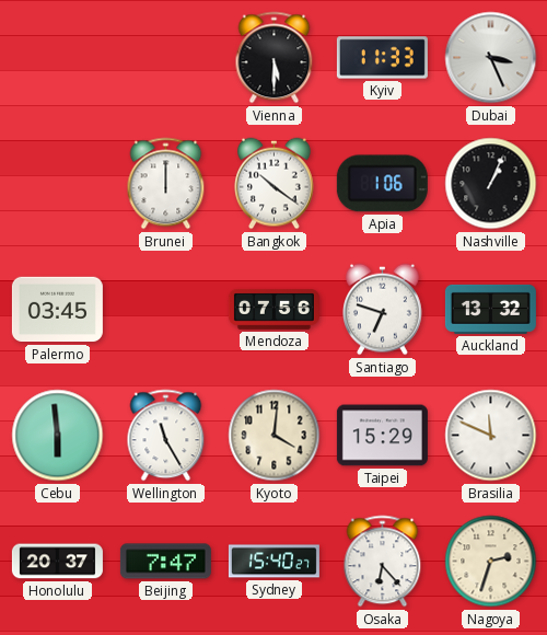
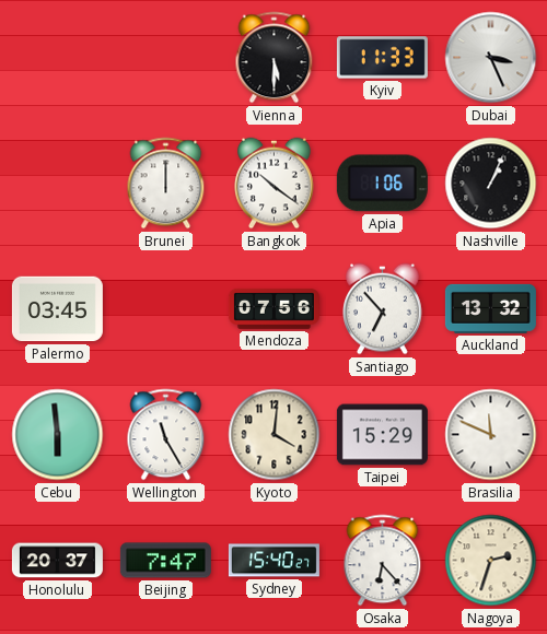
Santiago: 6:48 -> 6:53
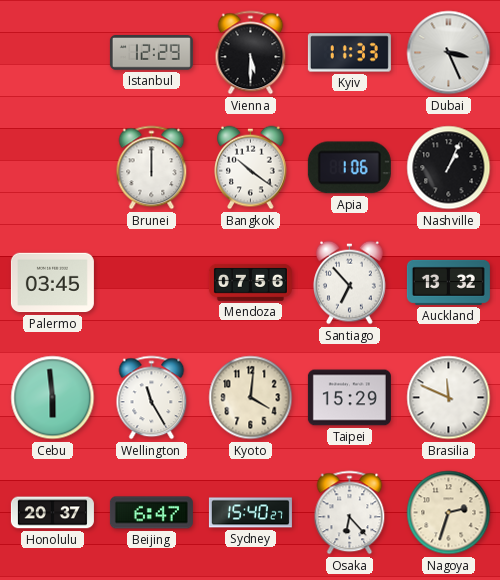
Istanbul: none -> 12:29
Beijing: 7:47 -> 6:47
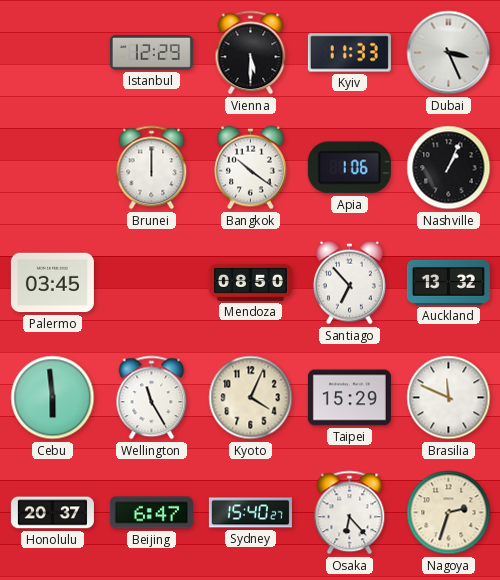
Mendoza: 07:56 -> 08:50
Kyoto: 4:01 -> 4:04
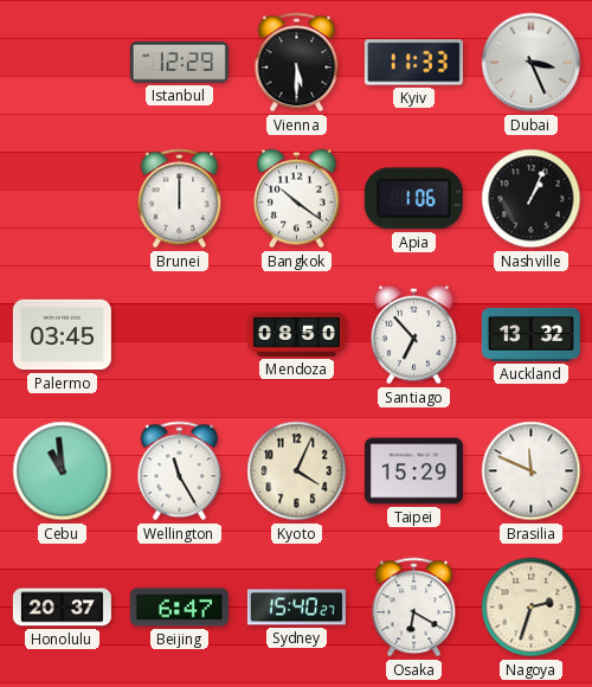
Cebu: 5:59 -> 10:59
Osaka: 6:23 -> 6:20
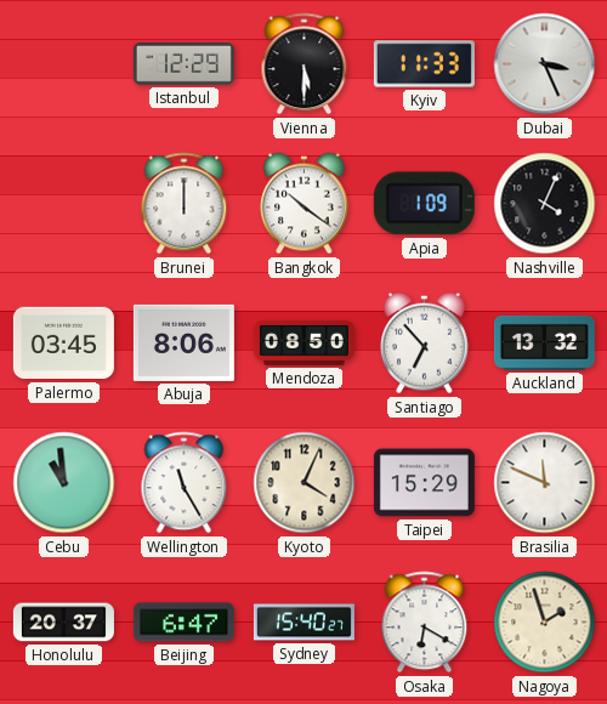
Apia: 1:06 -> 1:09
Nashville: 1:04 -> 4:04
Abuja: none -> 8:06
Nagoya: 2:33 -> 1:57
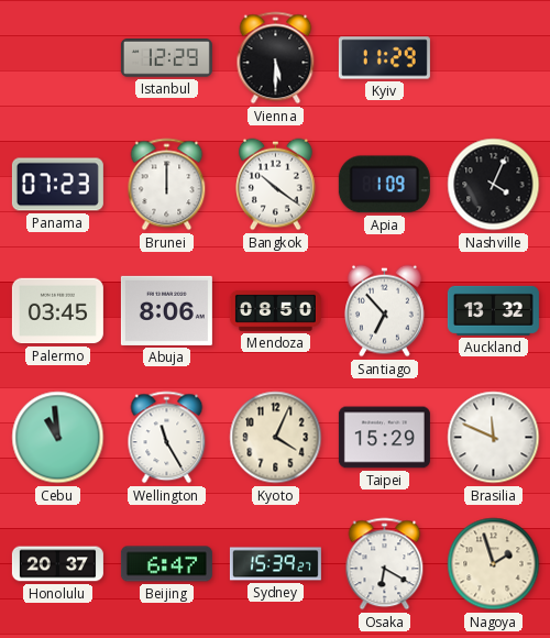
Kyiv: 11:33 -> 11:29
Dubai: 3:26 -> none
Panama: none -> 07:23
Sydney: 15:40 -> 15:39
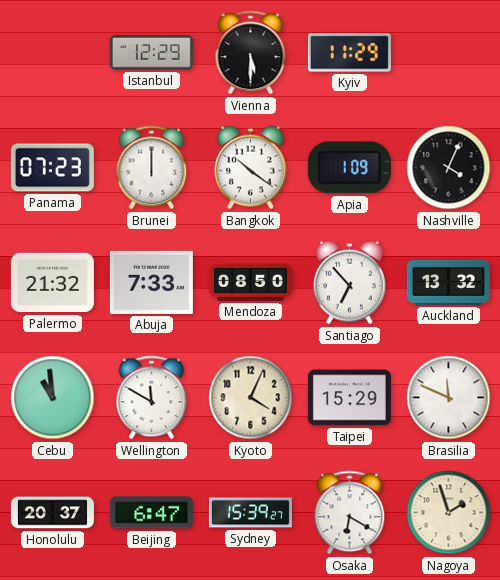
Palermo: 03:45 -> 21:32
Abuja: 8:06 -> 7:33
Wellington: 11:25 -> 11:50
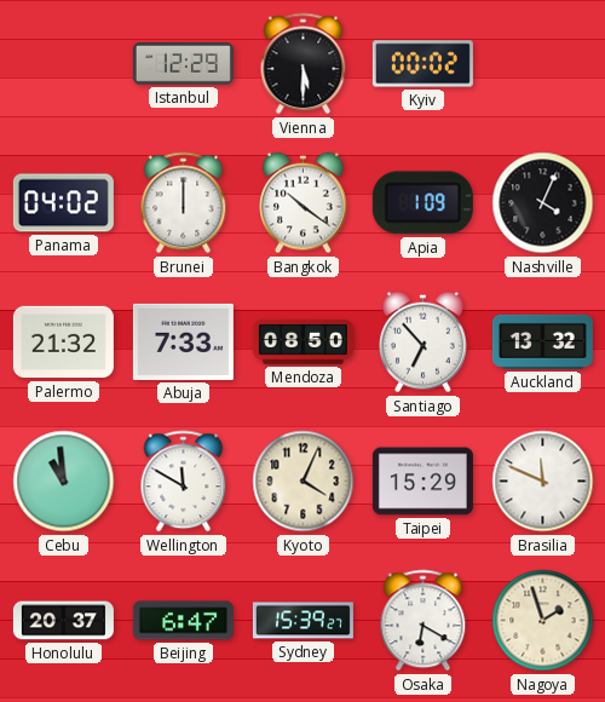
Kyiv: 11:29 -> 00:02
Panama: 07:23 -> 04:02
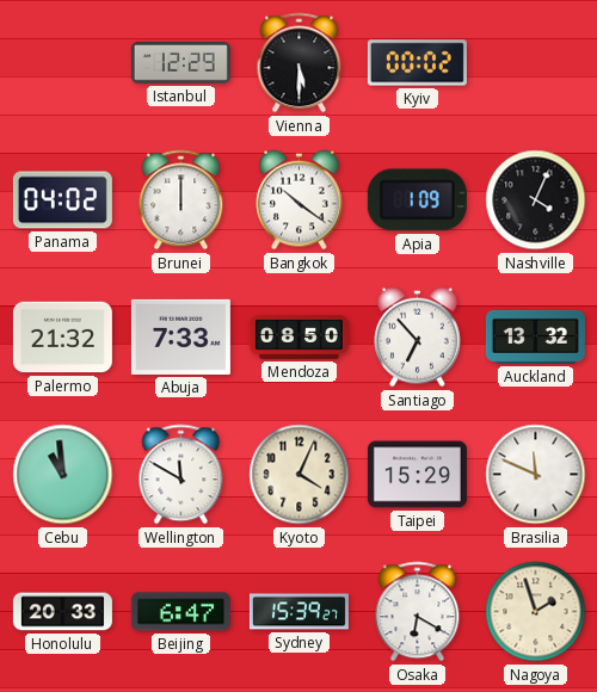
Honolulu: 20:37 -> 20:33
